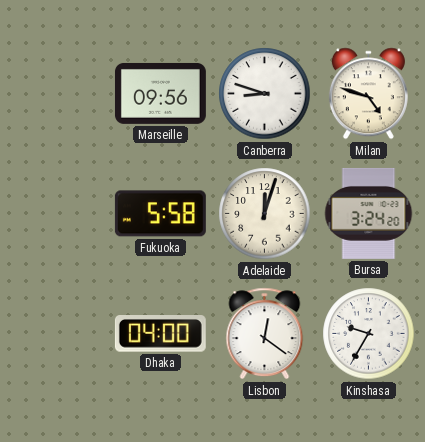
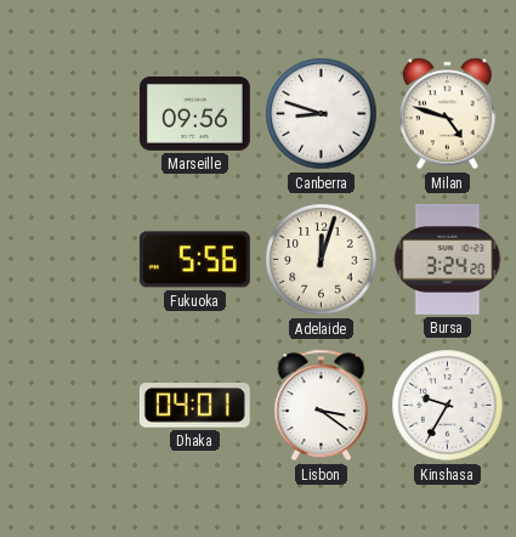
Fukuoka: 5:58 -> 5:56
Dhaka: 04:00 -> 04:01
Lisbon: 12:21 -> 3:21
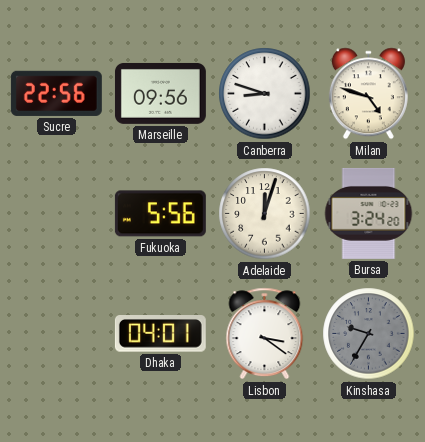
Sucre: none -> 22:56
Kinshasa dial: white -> grey
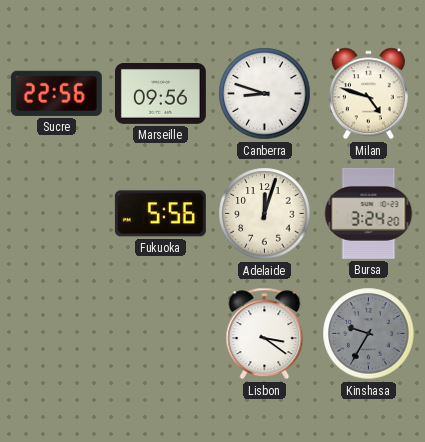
Dhaka: 04:01 -> none
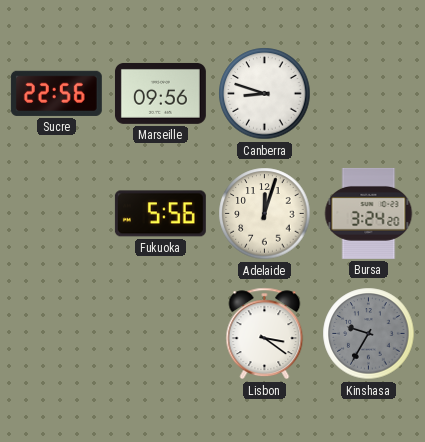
Milan: 4:48 -> none
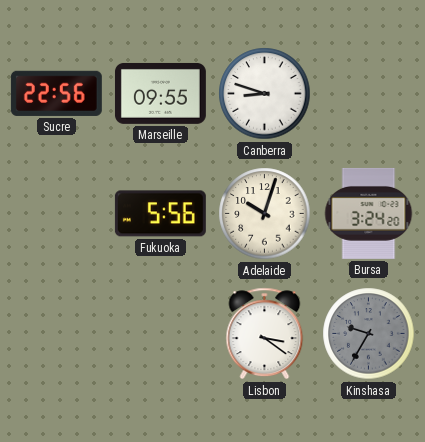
Marseille: 09:56 -> 09:55
Adelaide: 12:03 -> 10:03
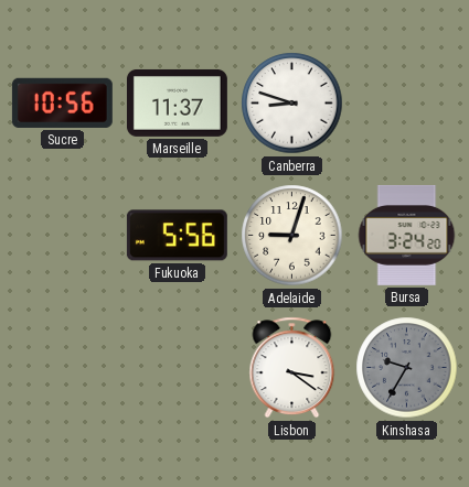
Sucre: 22:56 -> 10:56
Marseille: 09:55 -> 11:37
Adelaide: 10:03 -> 9:03
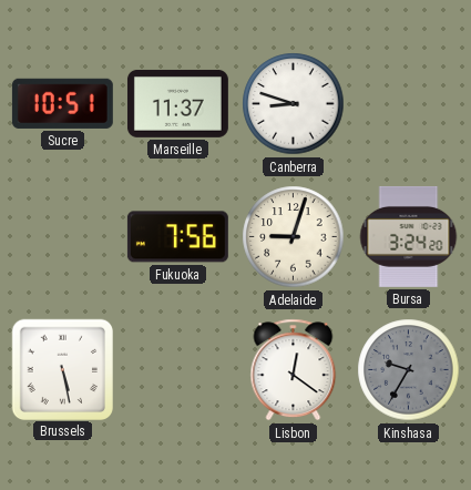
Sucre: 10:56 -> 10:51
Fukuoka: 5:56 -> 7:56
Brussels: none -> 5:28
Lisbon: 3:21 -> 12:21
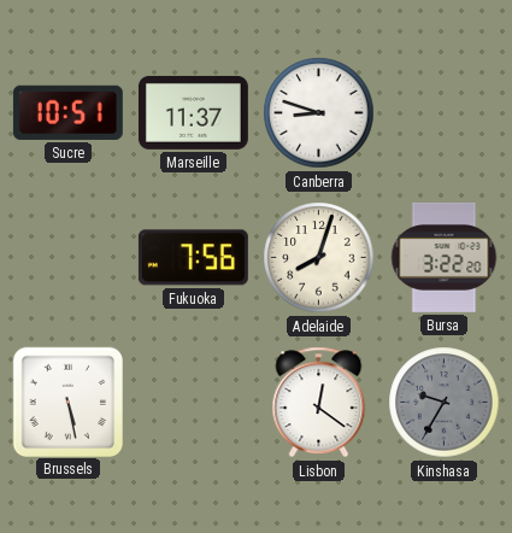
Adelaide: 9:03 -> 8:03
Bursa: 3:24 -> 3:22
